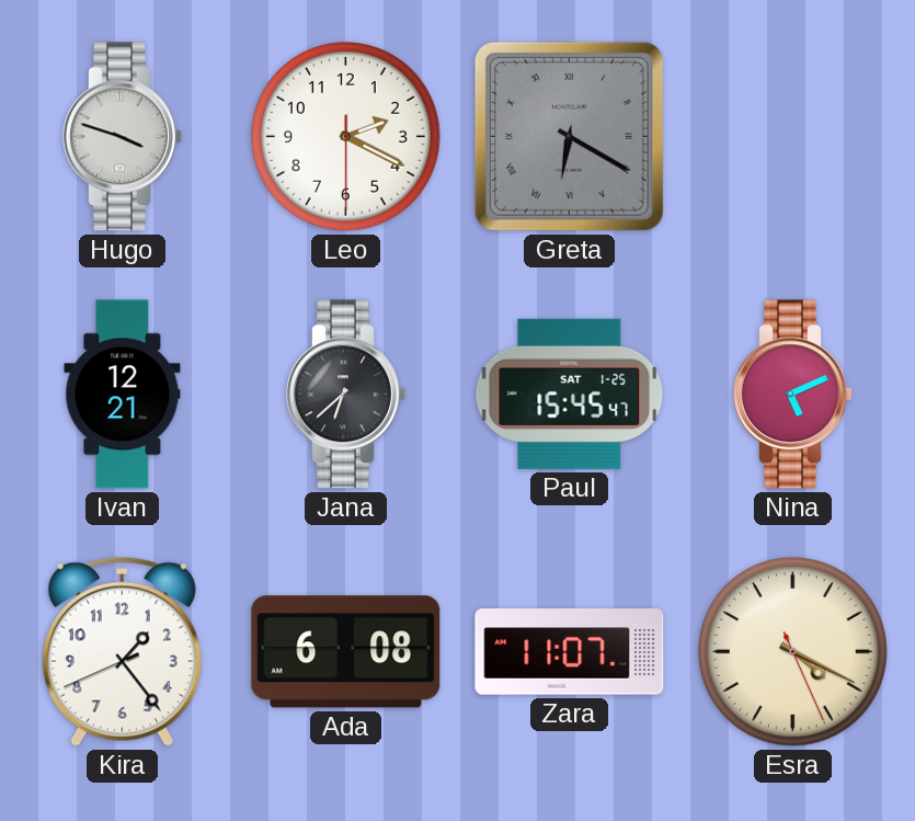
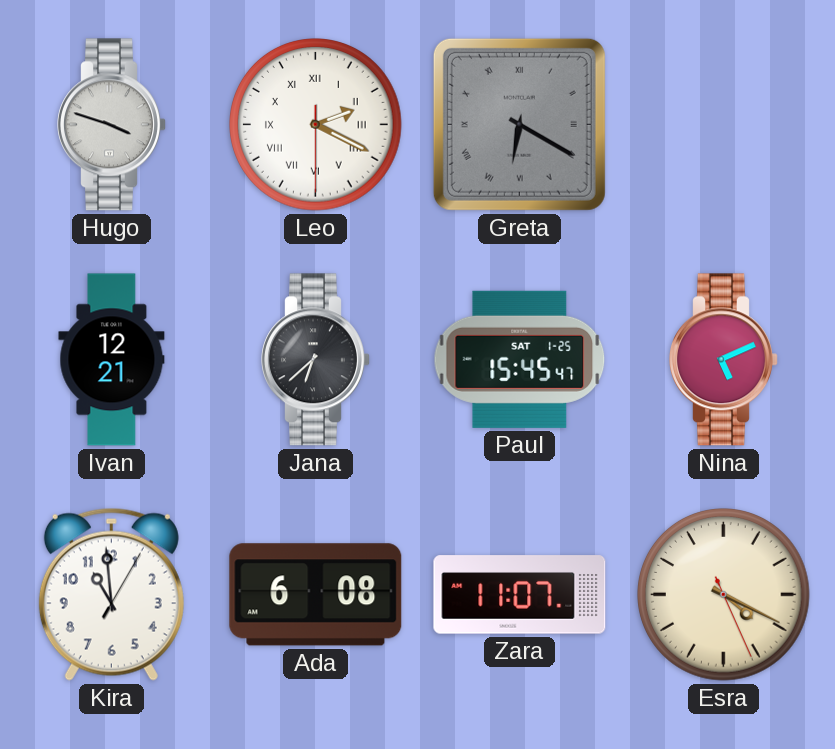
Leo numerals: Arabic -> Roman
Kira: 1:23 -> 10:59
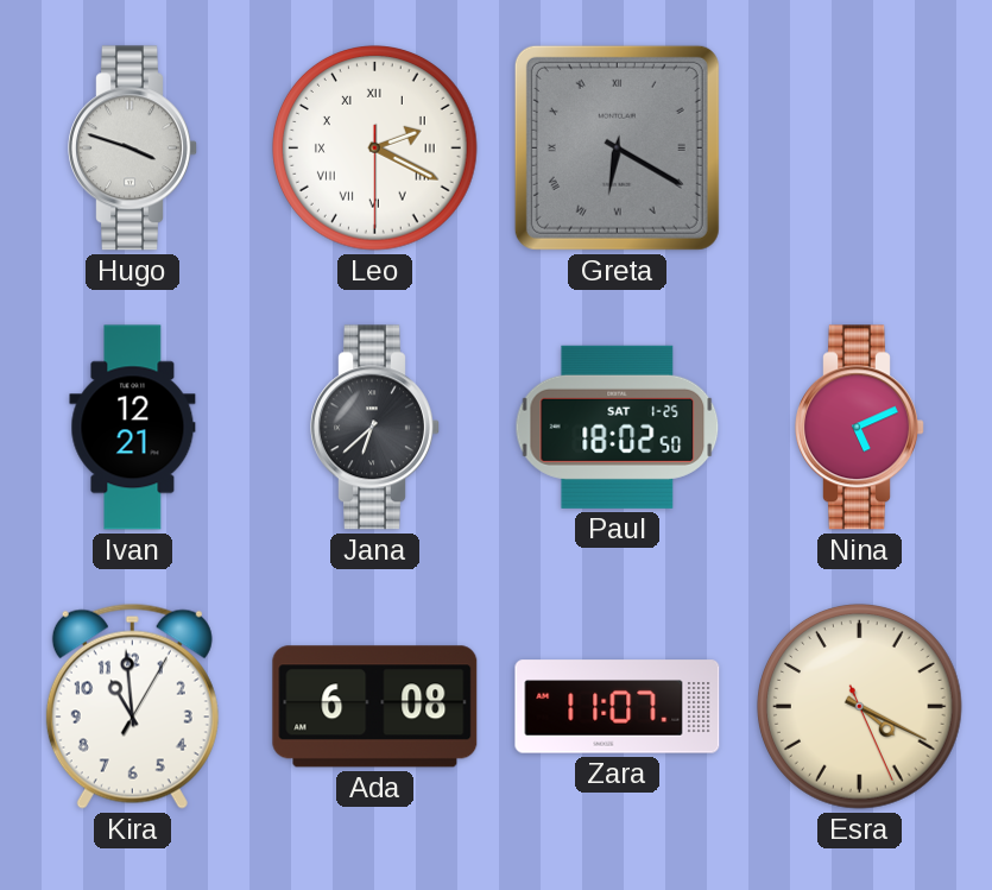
Paul: 15:45 -> 18:02
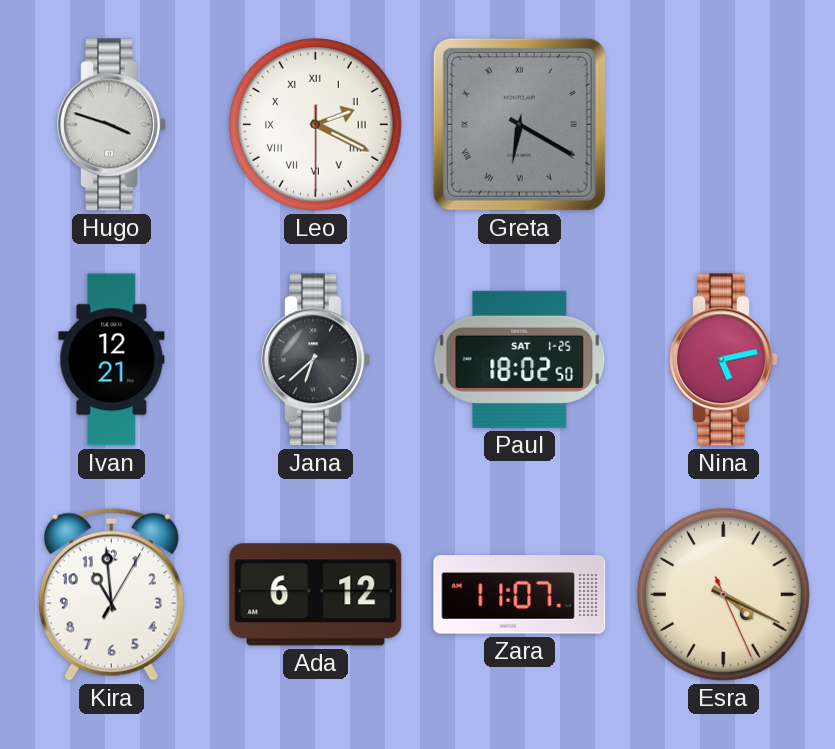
Nina: 5:11 -> 5:13
Ada: 6:08 -> 6:12
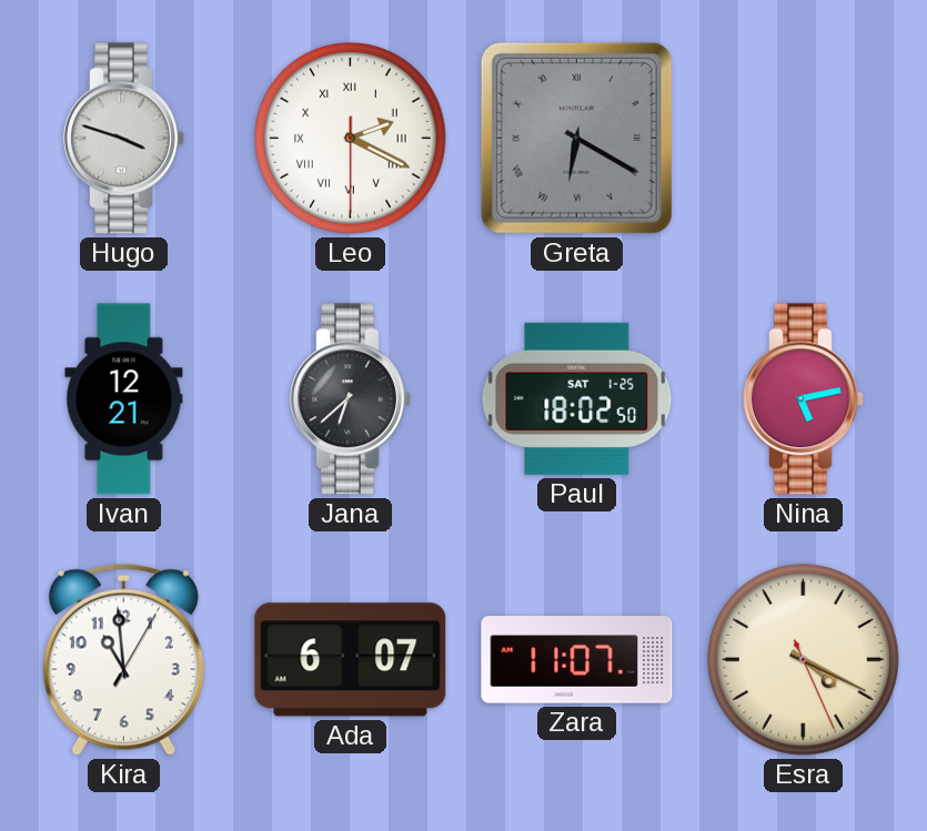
Ada: 6:12 -> 6:07
